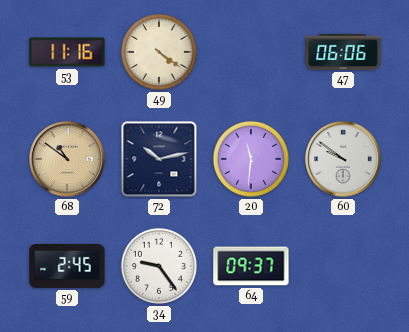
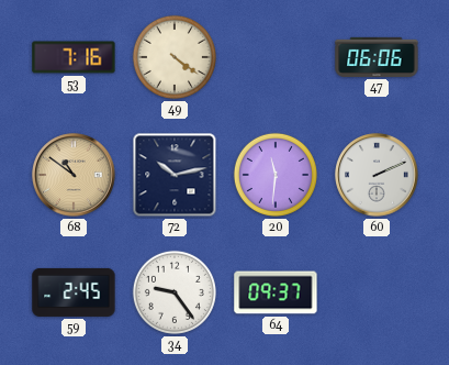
53: 11:16 -> 7:16
60: 9:51 -> 2:11
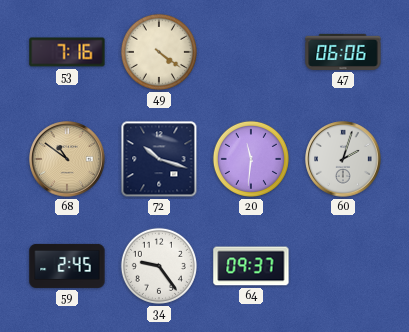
72: 10:13 -> 10:18
60: 2:11 -> 2:03
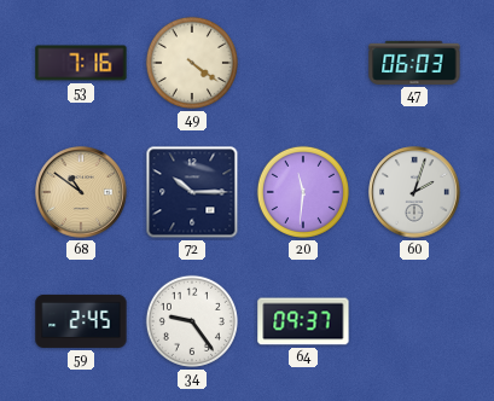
47: 06:06 -> 06:03
72: 10:18 -> 10:15
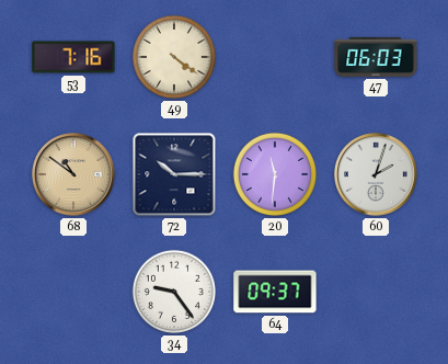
59: 2:45 -> none
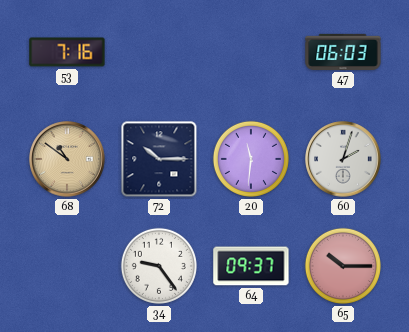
49: 4:21 -> none
65: none -> 10:15
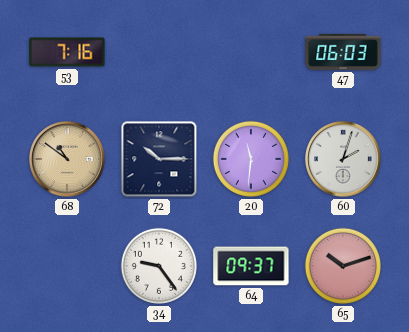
65: 10:15 -> 10:12
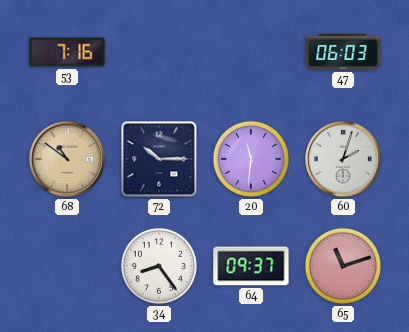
34: 9:24 -> 8:24
65: 10:12 -> 11:12
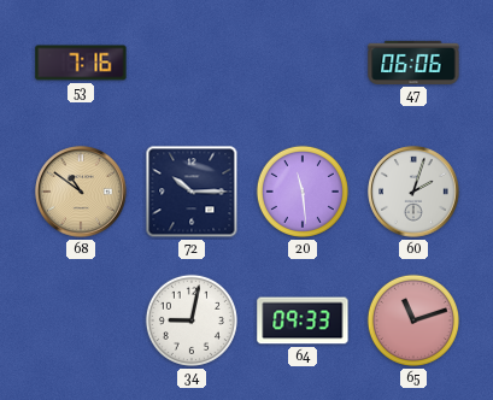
47: 06:03 -> 06:06
20: 11:31 -> 11:29
34: 8:24 -> 9:02
64: 09:37 -> 09:33
